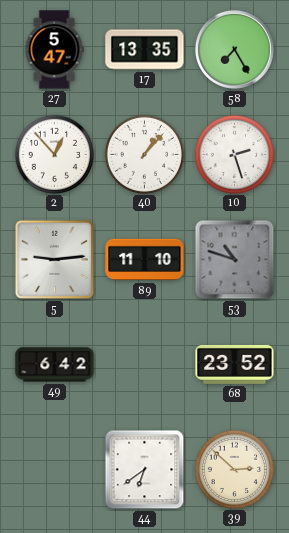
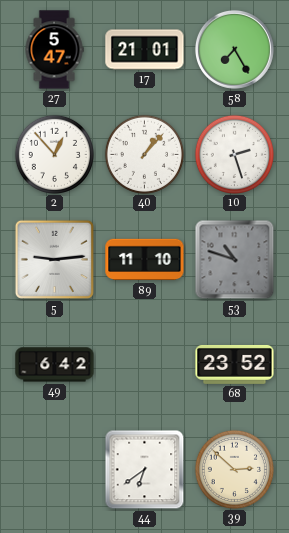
17: 13:35 -> 21:01
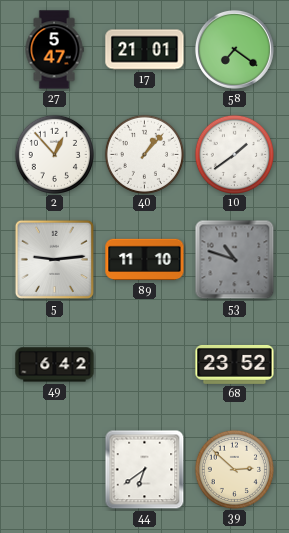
58: 7:25 -> 7:21
10: 2:27 -> 1:39
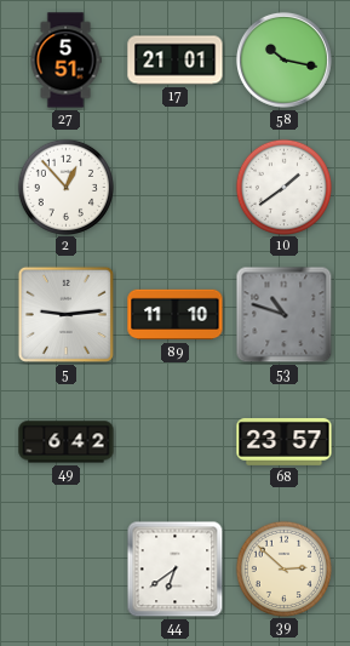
27: 5:47 -> 5:51
58: 7:21 -> 10:17
40: 1:07 -> none
68: 23:52 -> 23:57
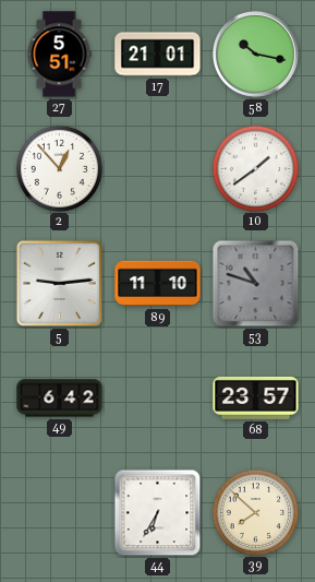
44: 6:39 -> 6:35
39: 2:52 -> 7:52
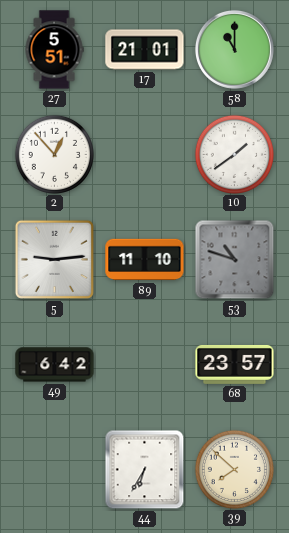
58: 10:17 -> 11:00
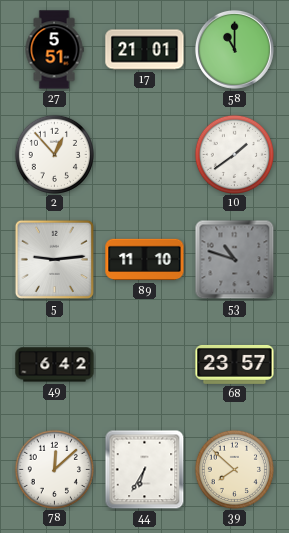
78: none -> 12:08
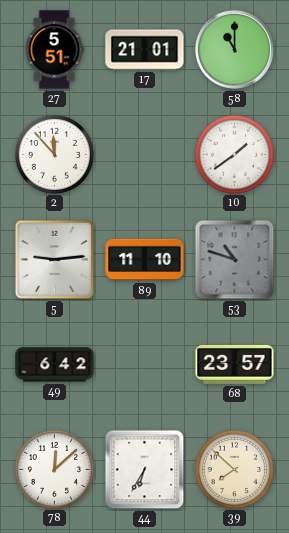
2: 12:53 -> 11:53
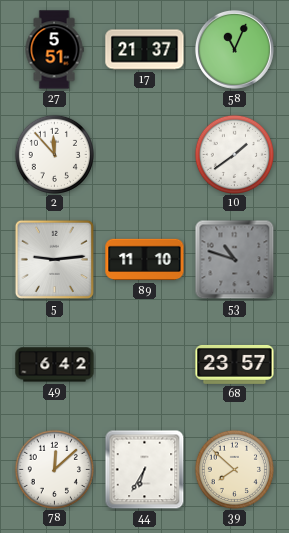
17: 21:01 -> 21:37
58: 11:00 -> 11:04
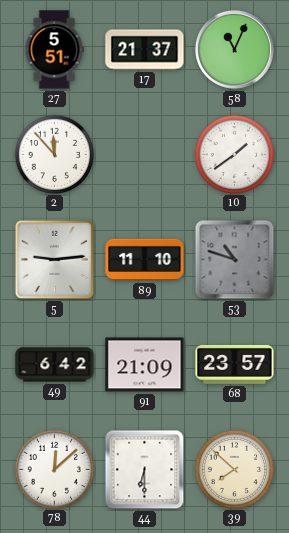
91: none -> 21:09
44: 6:35 -> 6:30
